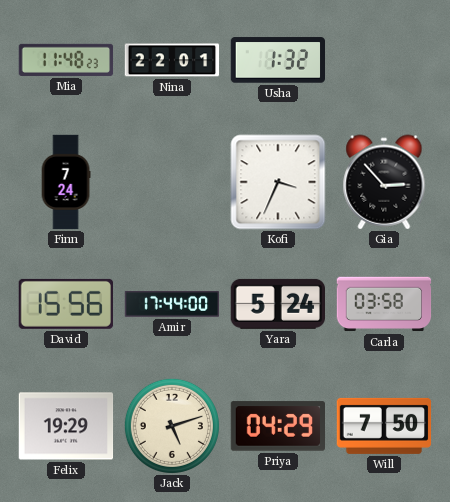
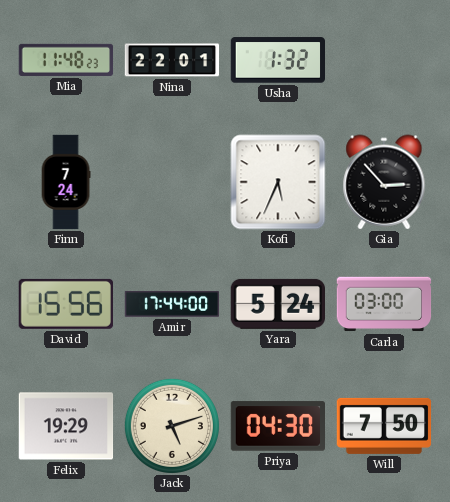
Kofi: 3:34 -> 5:34
Carla: 03:58 -> 03:00
Priya: 04:29 -> 04:30
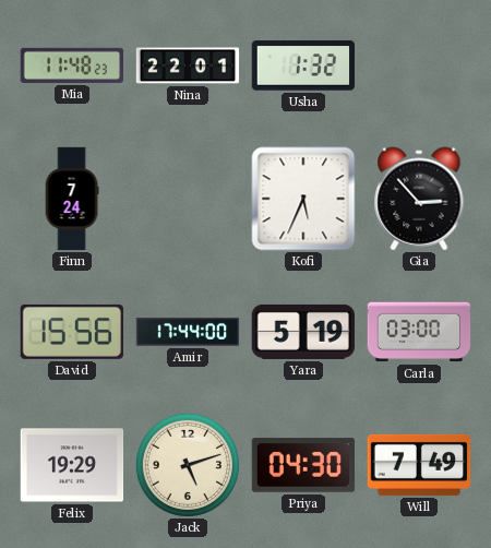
Yara: 5:24 -> 5:19
Will: 7:50 -> 7:49
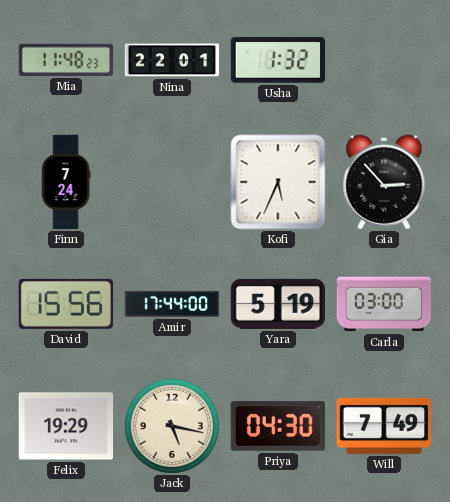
Jack: 5:12 -> 5:17
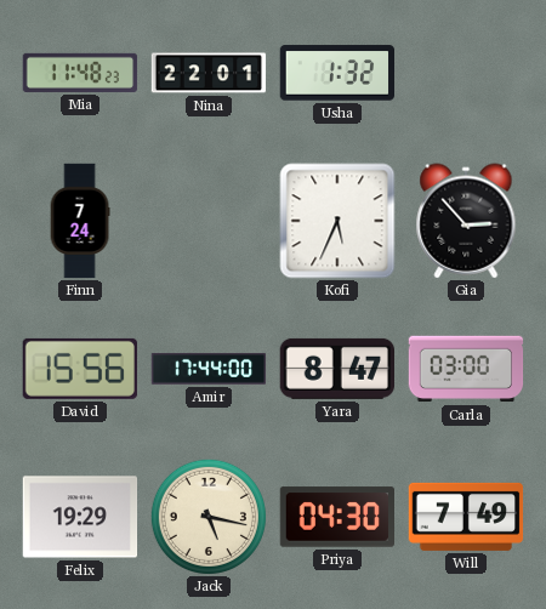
Yara: 5:19 -> 8:47
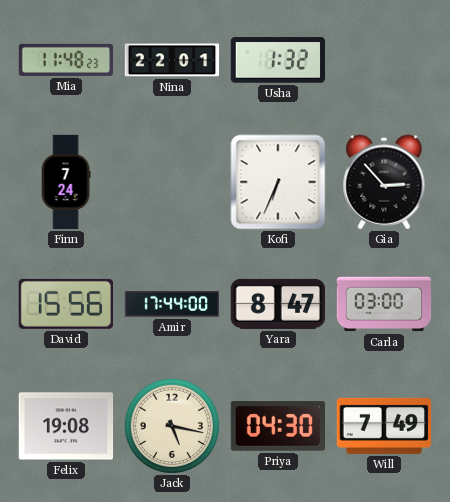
Kofi: 5:34 -> 6:34
Felix: 19:29 -> 19:08
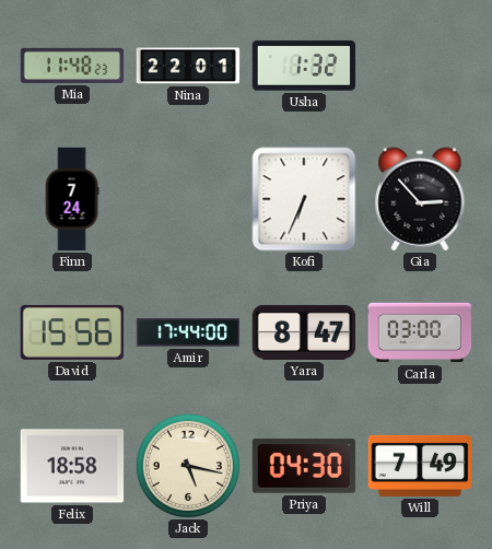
Felix: 19:08 -> 18:58
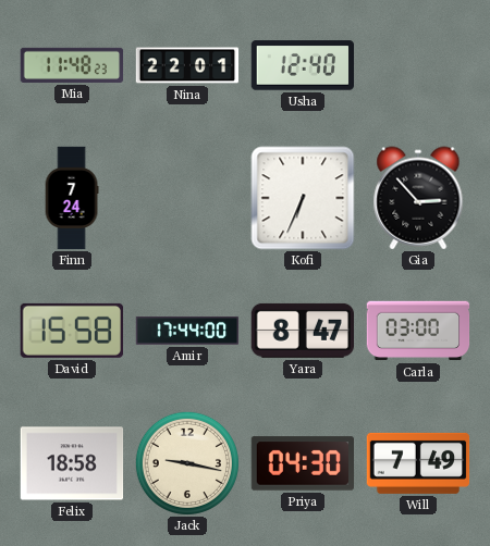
Usha: 1:32 -> 12:40
David: 15:56 -> 15:58
Jack: 5:17 -> 9:17
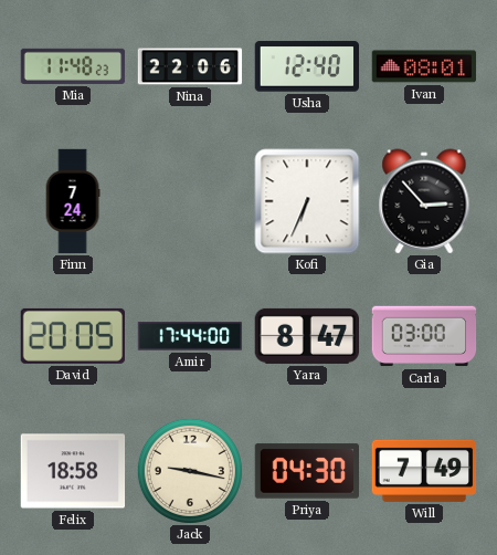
Nina: 22:01 -> 22:06
Ivan: none -> 08:01
David: 15:58 -> 20:05
